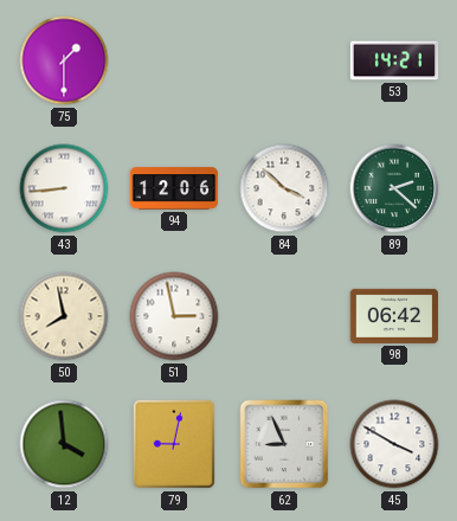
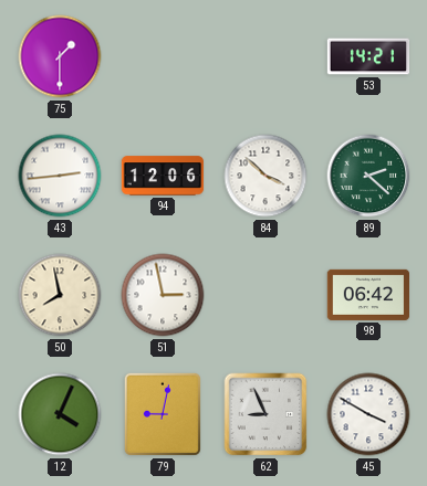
43: 8:44 -> 2:44
12: 3:59 -> 4:04
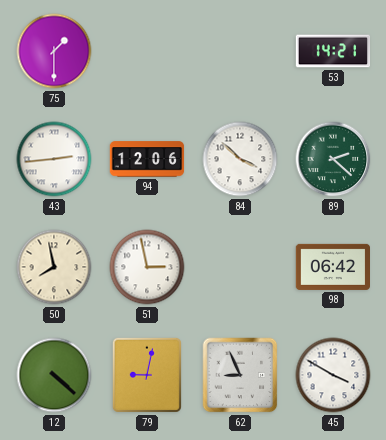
12: 4:04 -> 4:22
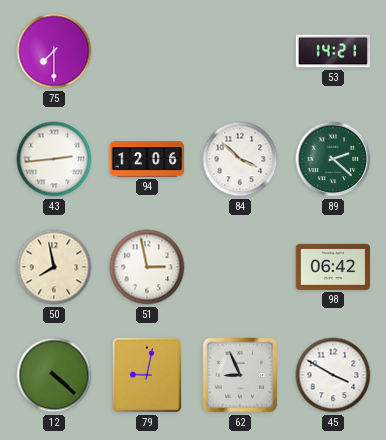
75: 1:30 -> 7:30
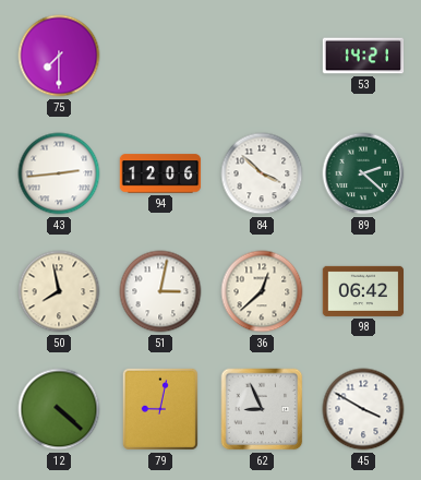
51: 2:58 -> 3:02
36: none -> 12:38
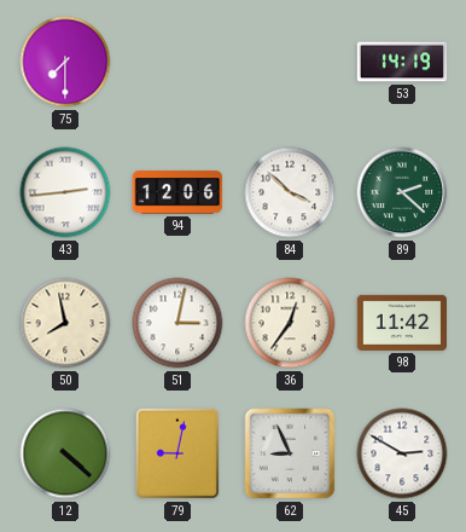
53: 14:21 -> 14:19
36: 12:38 -> 12:36
98: 06:42 -> 11:42
45: 3:50 -> 2:50
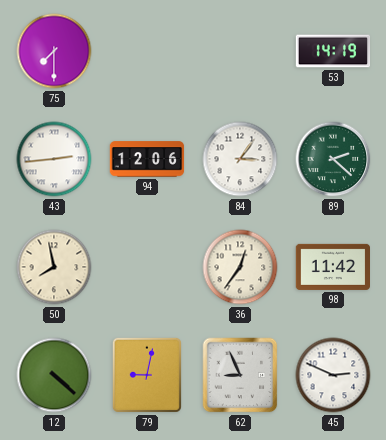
84: 3:52 -> 3:06
51: 3:02 -> none
45: 2:50 -> 2:49
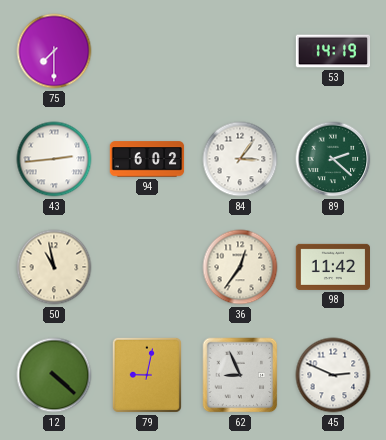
94: 12:06 -> 6:02
50: 7:58 -> 10:58
